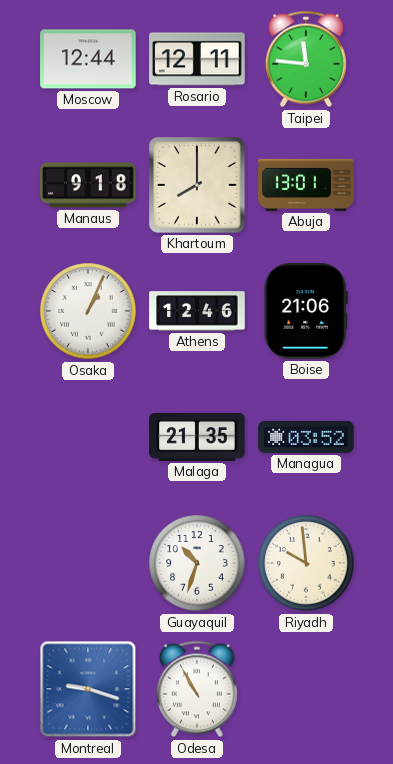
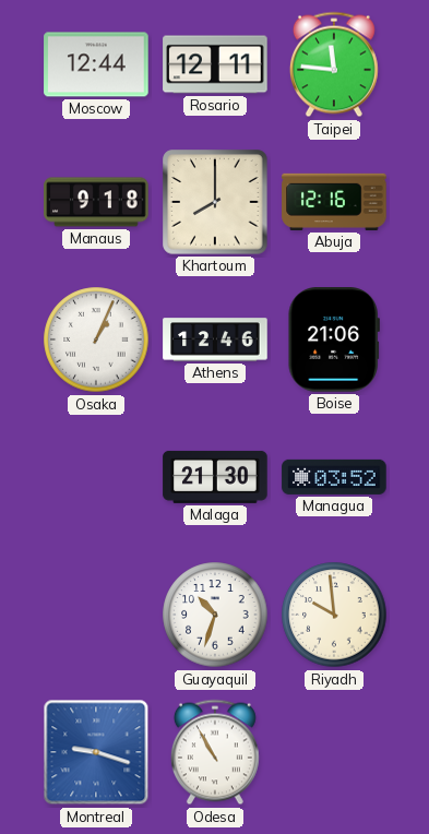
Abuja: 13:01 -> 12:16
Malaga: 21:35 -> 21:30
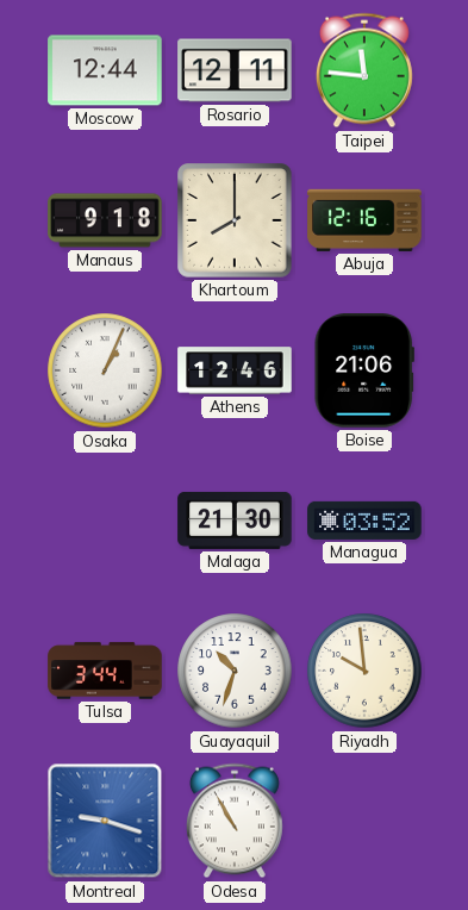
Tulsa: none -> 3:44
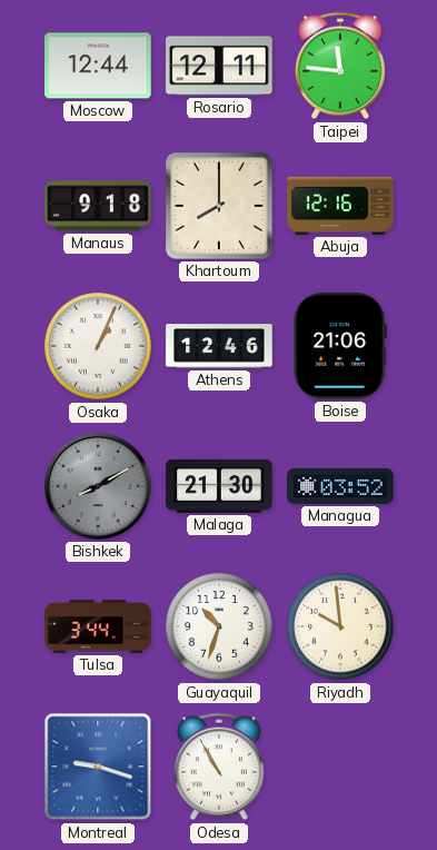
Bishkek: none -> 8:10
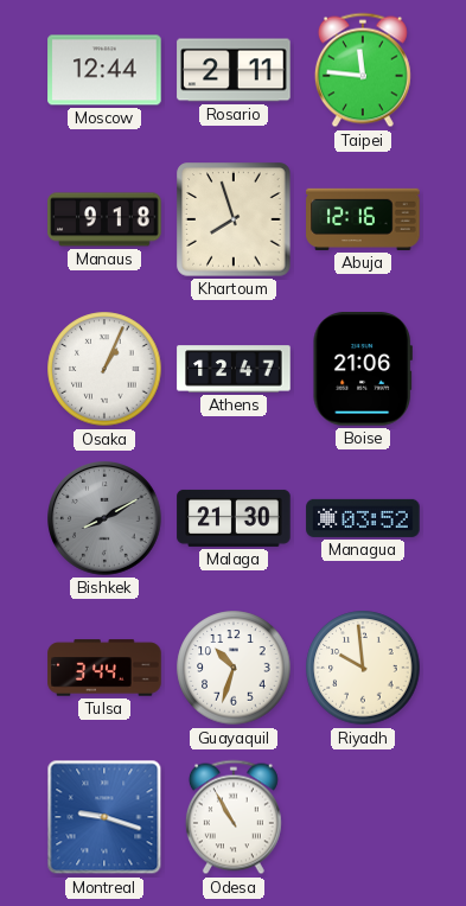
Rosario: 12:11 -> 2:11
Khartoum: 8:00 -> 7:57
Athens: 12:46 -> 12:47
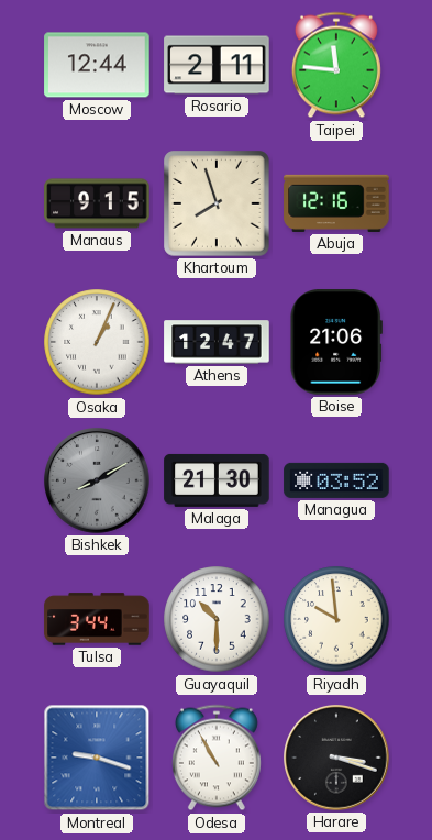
Manaus: 9:18 -> 9:15
Guayaquil: 10:33 -> 10:30
Harare: none -> 3:18
